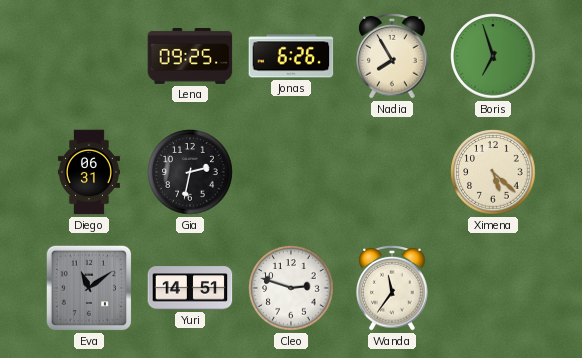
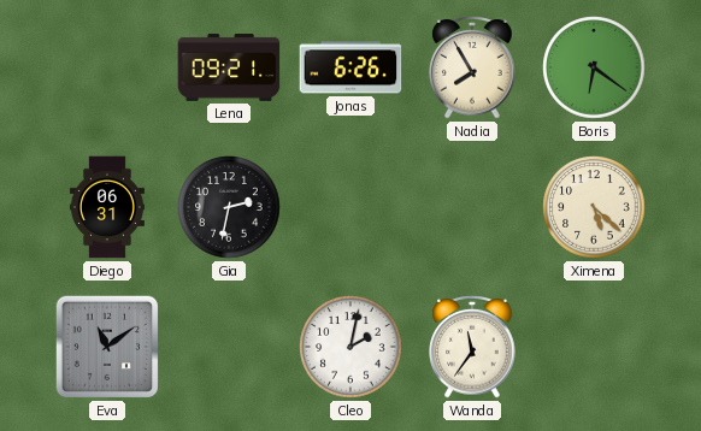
Lena: 09:25 -> 09:21
Boris: 6:57 -> 6:21
Yuri: 14:51 -> none
Cleo: 2:48 -> 2:02
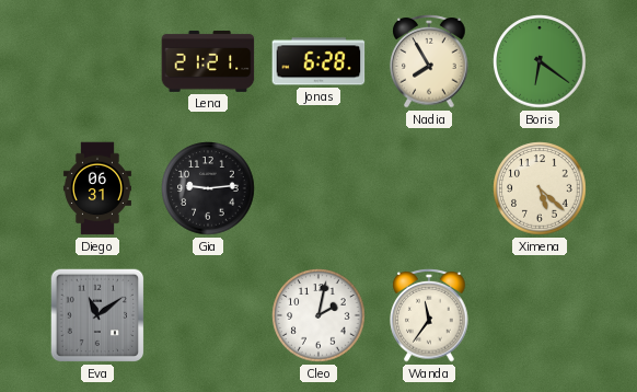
Lena: 09:21 -> 21:21
Jonas: 6:26 -> 6:28
Gia: 2:32 -> 9:14
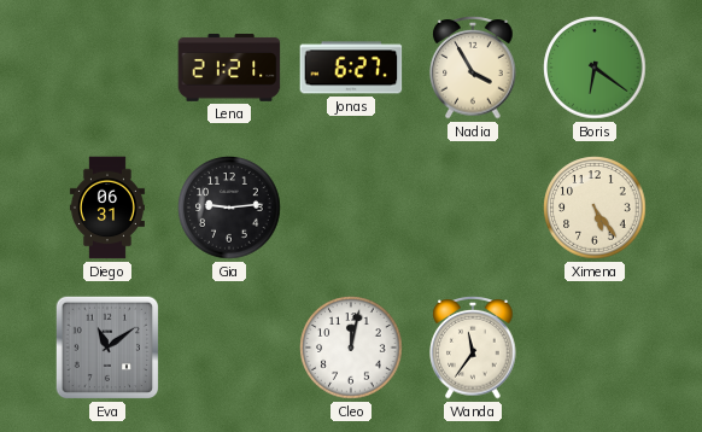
Jonas: 6:28 -> 6:27
Nadia: 7:55 -> 3:55
Ximena: 5:22 -> 5:24
Cleo: 2:02 -> 12:02
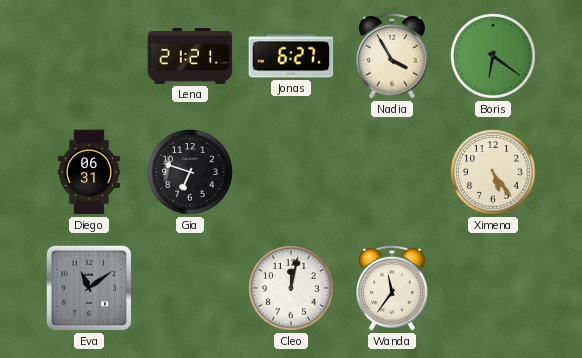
Gia: 9:14 -> 6:48
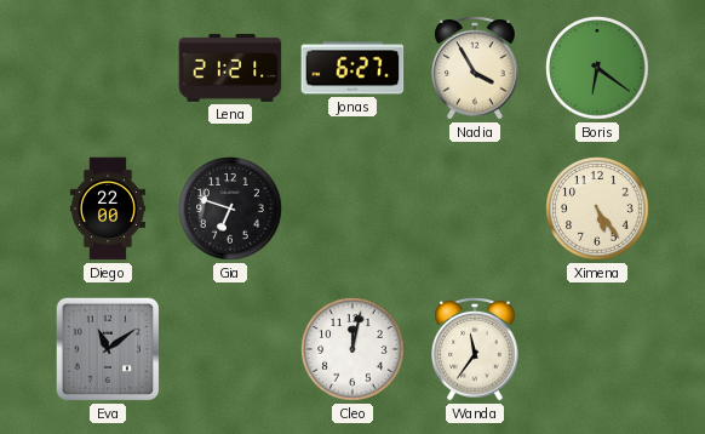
Diego: 06:31 -> 22:00
